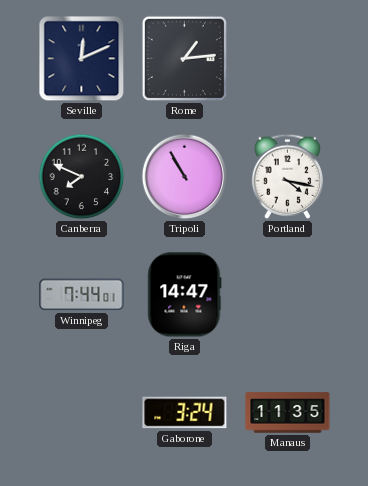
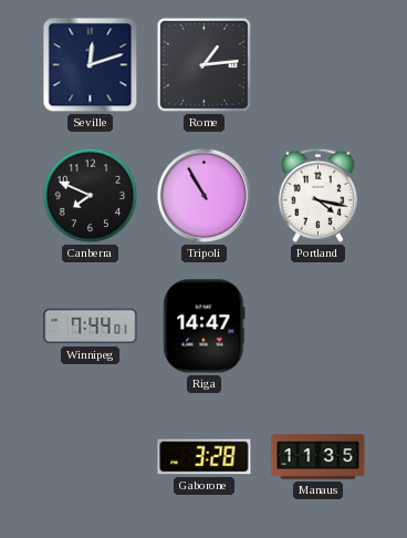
Seville: 12:11 -> 12:12
Gaborone: 3:24 -> 3:28
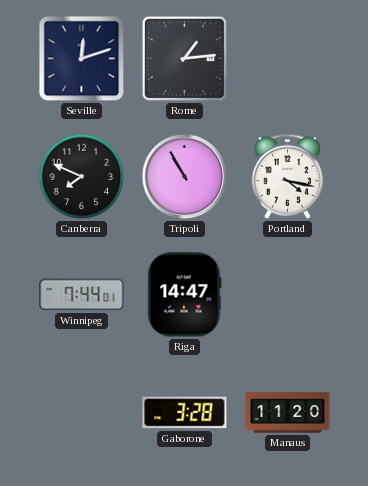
Manaus: 11:35 -> 11:20
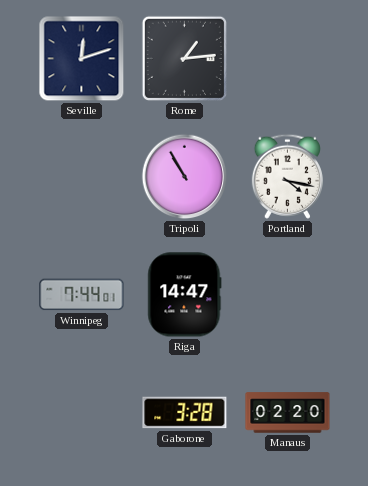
Canberra: 7:49 -> none
Manaus: 11:20 -> 02:20
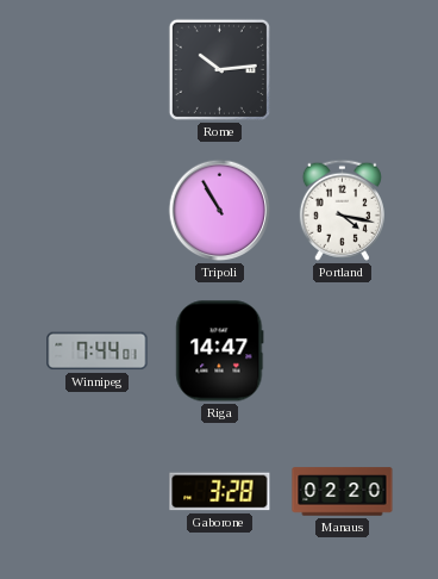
Seville: 12:12 -> none
Rome: 1:14 -> 10:14
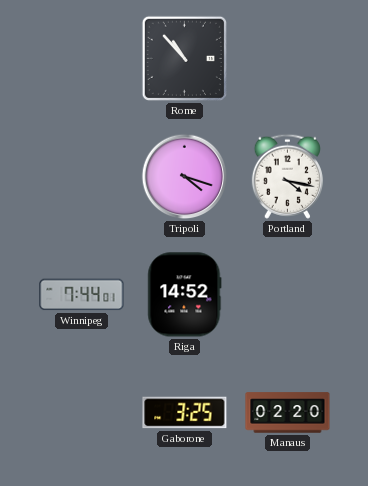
Rome: 10:14 -> 10:53
Tripoli: 10:55 -> 4:18
Riga: 14:47 -> 14:52
Gaborone: 3:28 -> 3:25
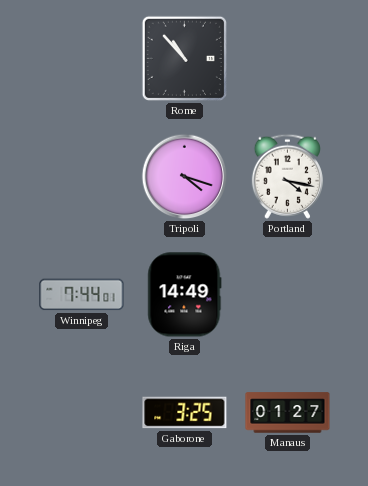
Riga: 14:52 -> 14:49
Manaus: 02:20 -> 01:27
